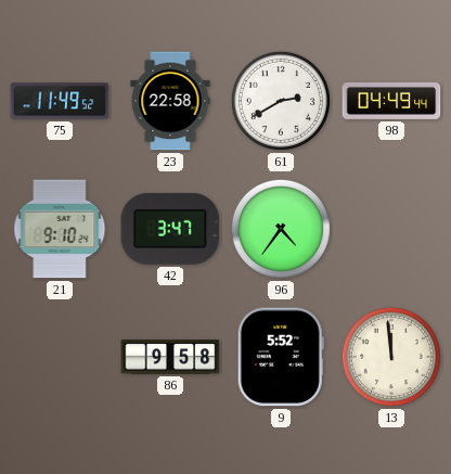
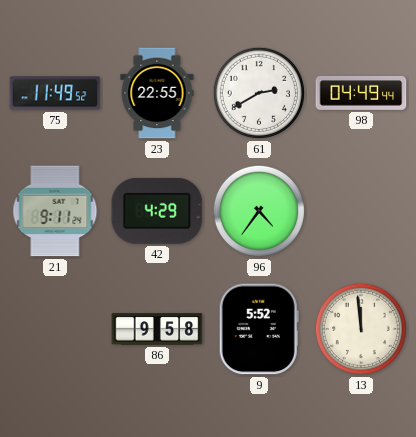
23: 22:58 -> 22:55
21: 9:10 -> 9:11
42: 3:47 -> 4:29
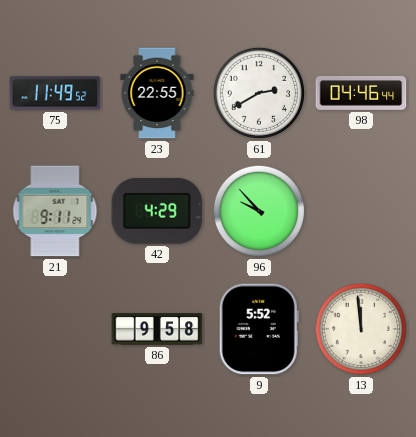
98: 04:49 -> 04:46
96: 4:36 -> 9:53
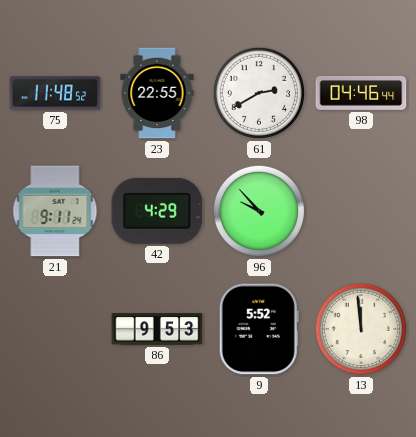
75: 11:49 -> 11:48
86: 9:58 -> 9:53
